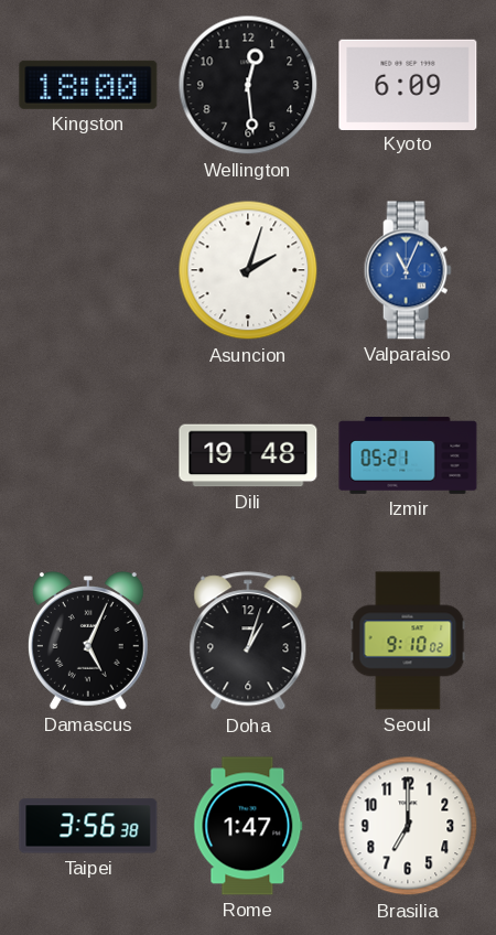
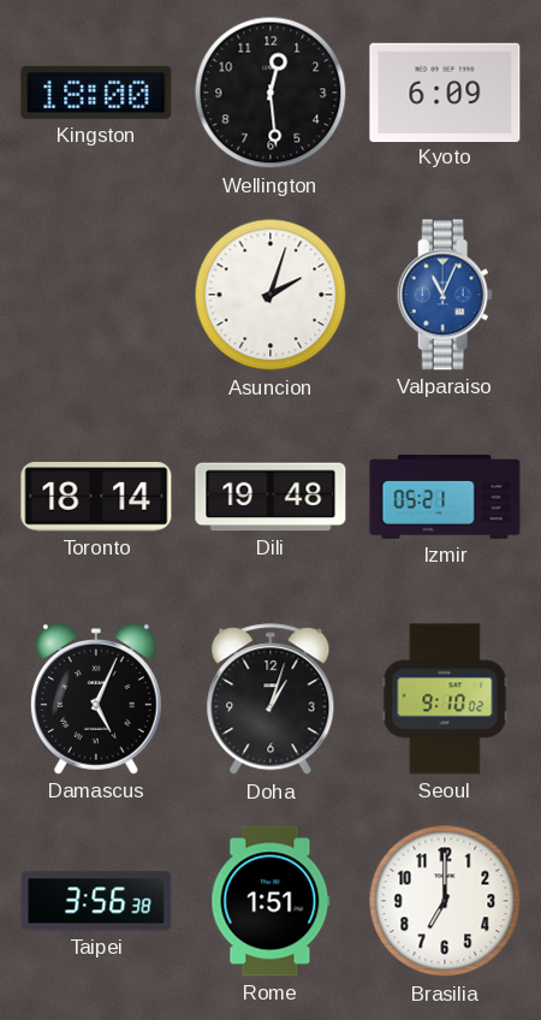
Toronto: none -> 18:14
Rome: 1:47 -> 1:51
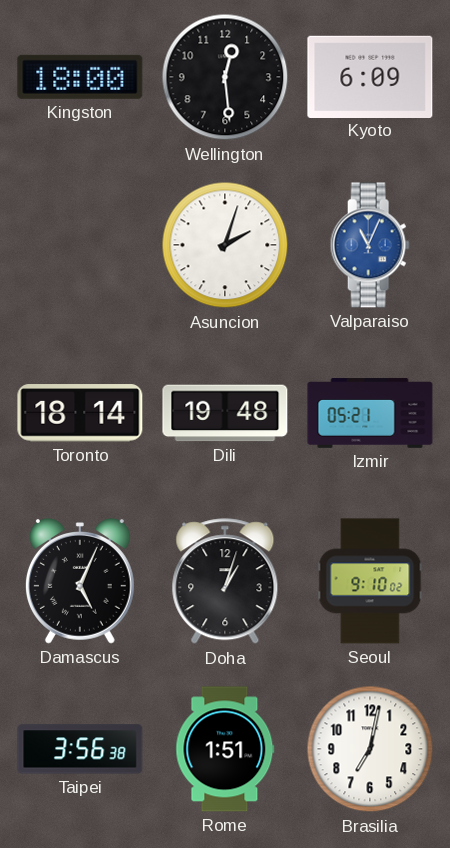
Brasilia: 7:00 -> 7:02
